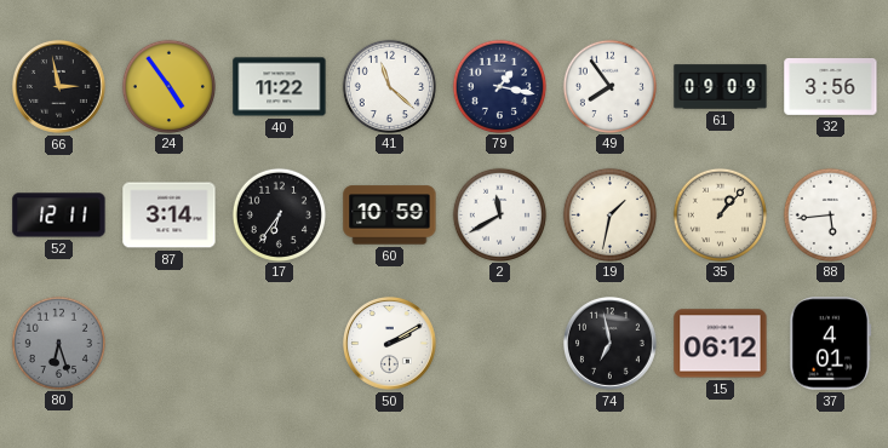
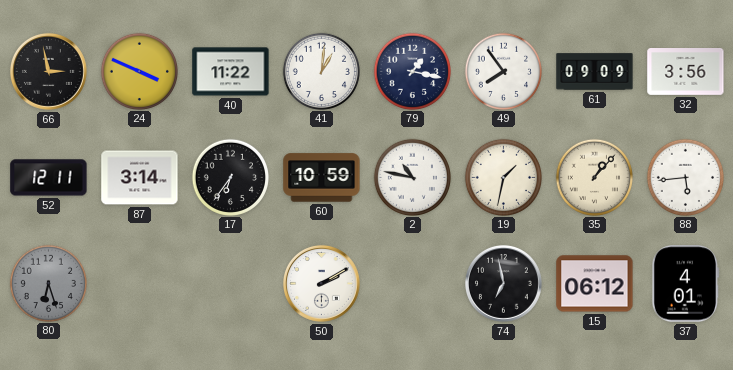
24: 4:54 -> 3:49
41: 11:22 -> 1:01
2: 11:40 -> 10:47
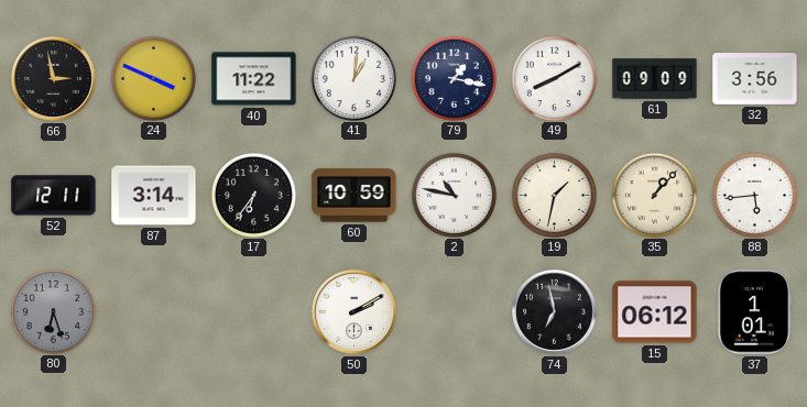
49: 7:54 -> 8:10
37: 4:01 -> 1:01
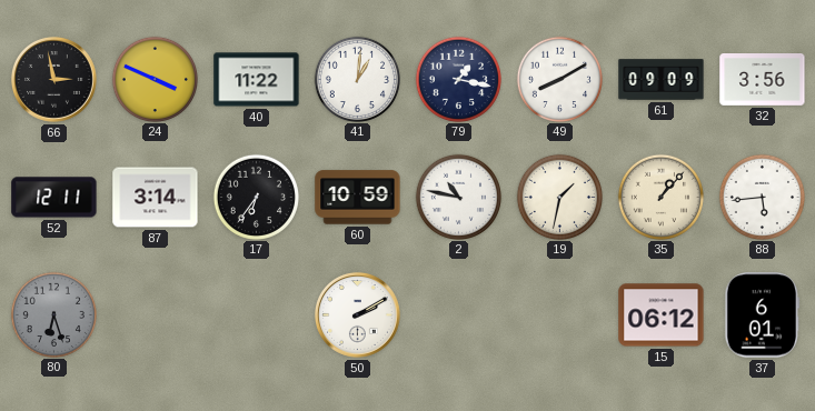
74: 6:58 -> none
37: 1:01 -> 6:01
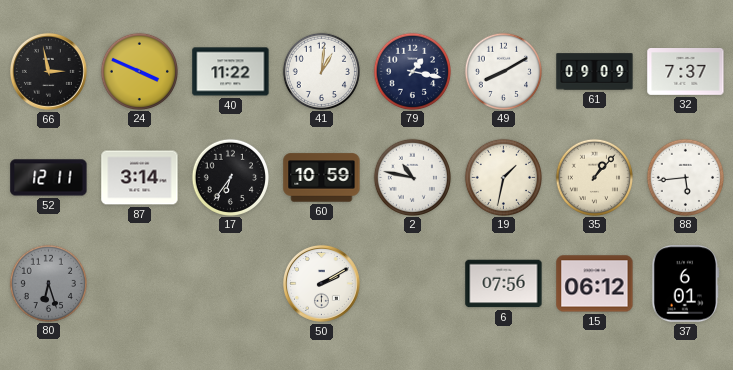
32: 3:56 -> 7:37
6: none -> 07:56
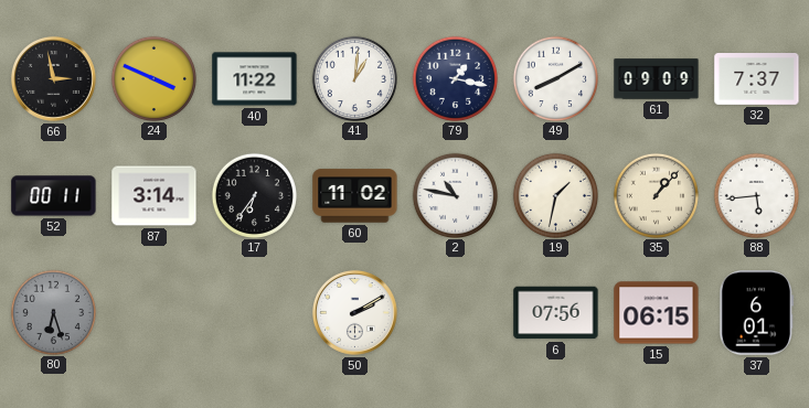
52: 12:11 -> 00:11
60: 10:59 -> 11:02
15: 06:12 -> 06:15
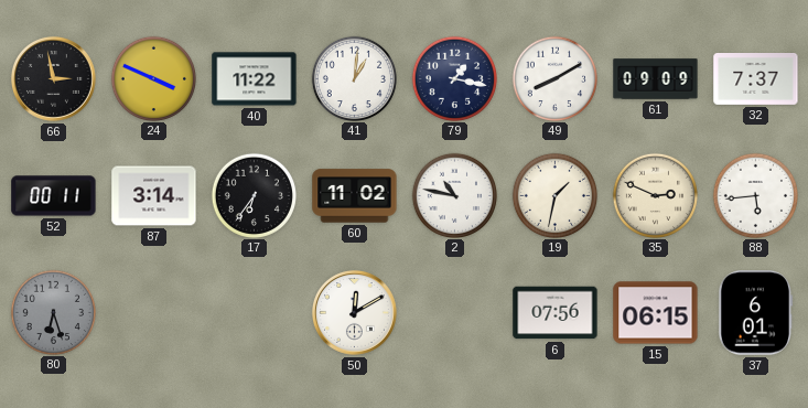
35: 1:07 -> 2:49
50: 2:10 -> 12:10
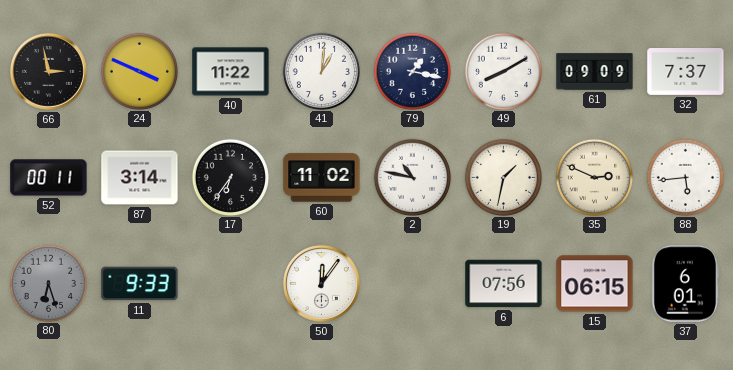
11: none -> 9:33
50: 12:10 -> 12:06
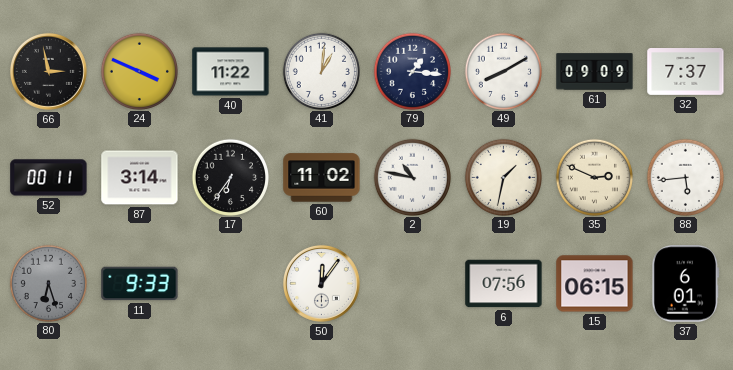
79: 1:17 -> 1:16
